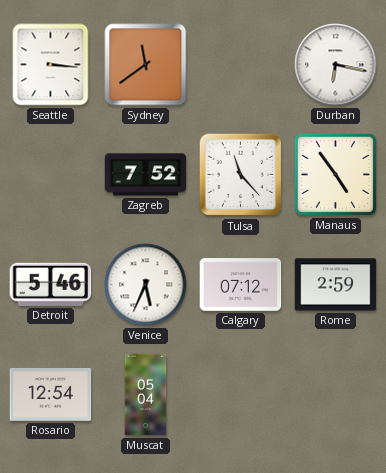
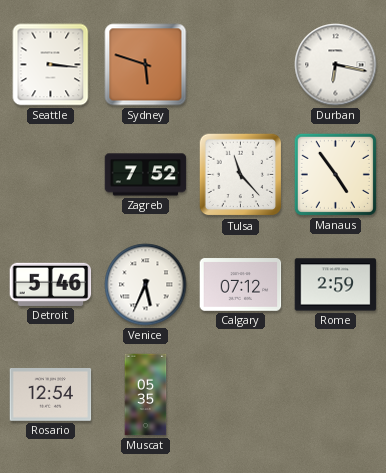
Sydney: 11:39 -> 5:48
Muscat: 05:04 -> 05:35
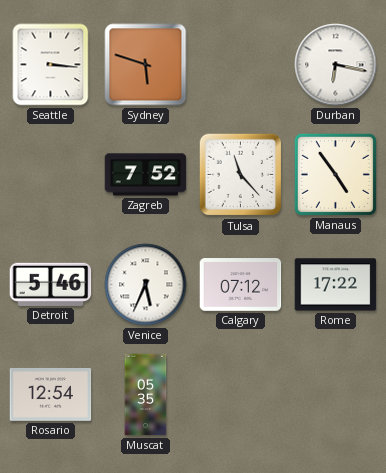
Rome: 2:59 -> 17:22
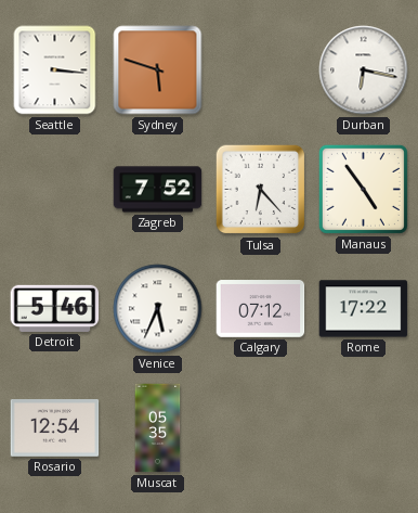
Tulsa: 11:23 -> 6:23
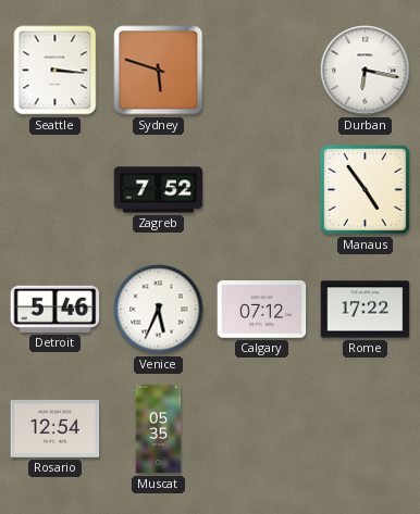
Tulsa: 6:23 -> none
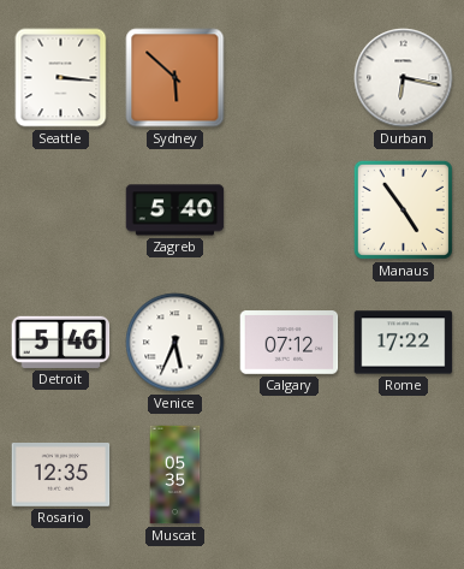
Sydney: 5:48 -> 5:52
Zagreb: 7:52 -> 5:40
Rosario: 12:54 -> 12:35
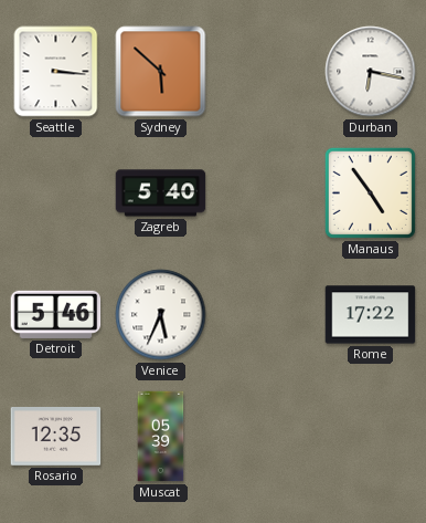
Calgary: 07:12 -> none
Muscat: 05:35 -> 05:39
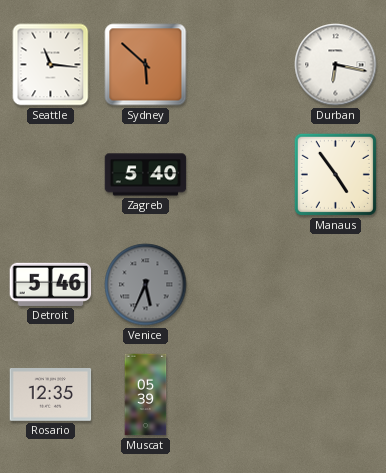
Seattle: 3:16 -> 11:16
Venice dial: white -> grey
Rome: 17:22 -> none
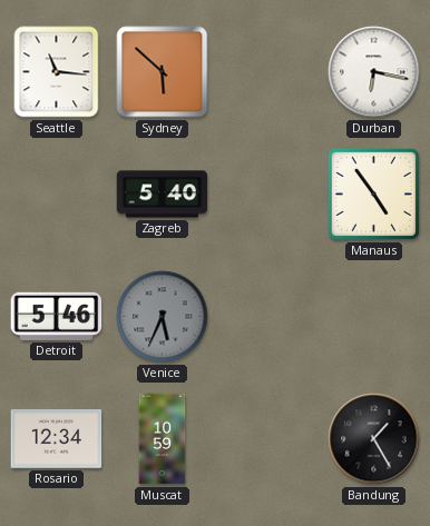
Rosario: 12:35 -> 12:34
Muscat: 05:39 -> 10:59
Bandung: none -> 1:25
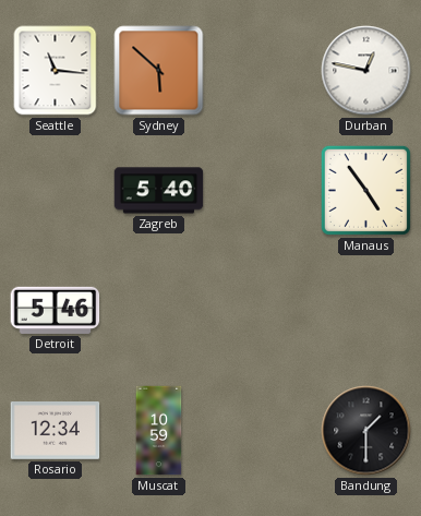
Durban: 6:17 -> 12:47
Venice: 5:34 -> none
Bandung: 1:25 -> 1:30
